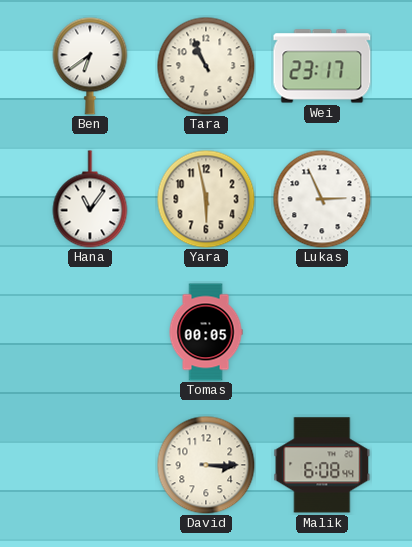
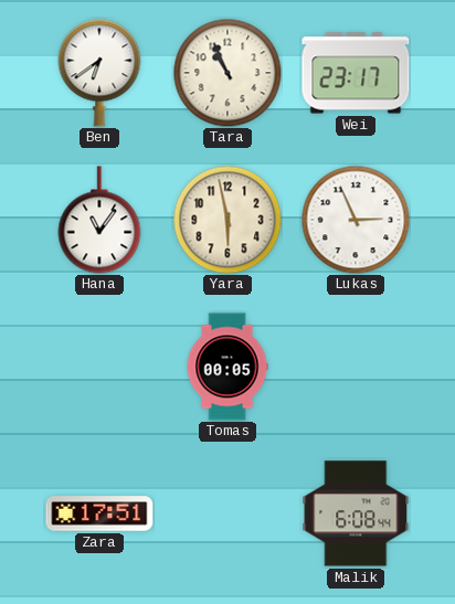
Zara: none -> 17:51
David: 3:15 -> none
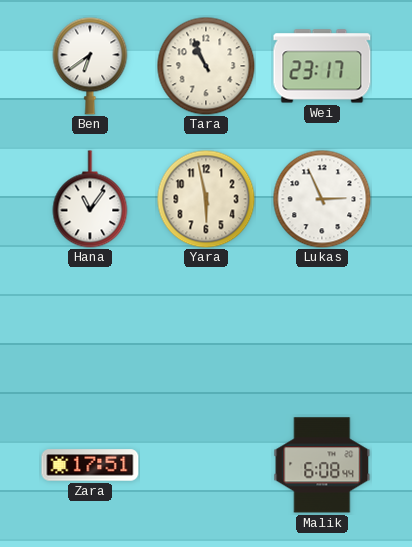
Tomas: 00:05 -> none
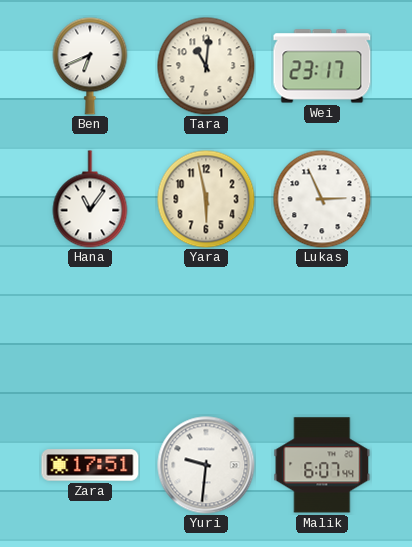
Ben: 6:39 -> 6:41
Tara: 10:56 -> 11:01
Yuri: none -> 9:31
Malik: 6:08 -> 6:07
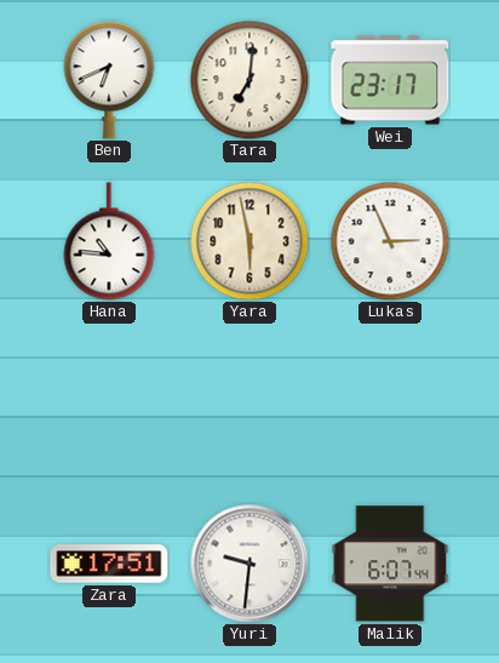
Tara: 11:01 -> 7:01
Hana: 11:06 -> 10:46
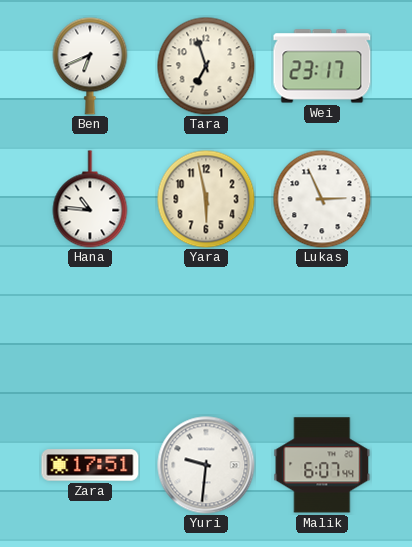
Tara: 7:01 -> 6:57
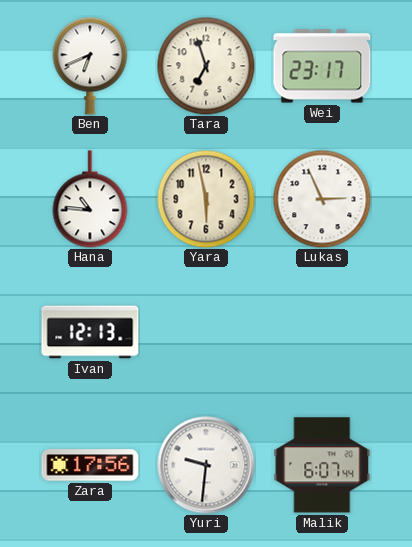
Ivan: none -> 12:13
Zara: 17:51 -> 17:56
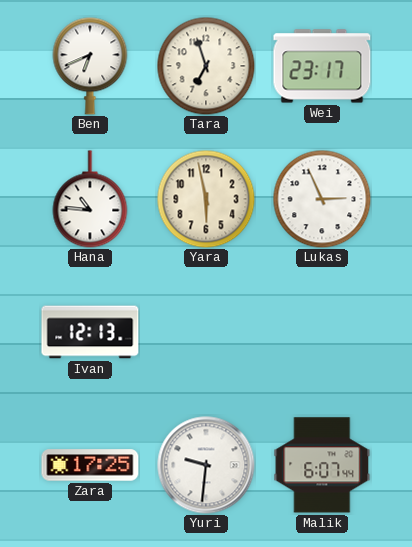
Zara: 17:56 -> 17:25
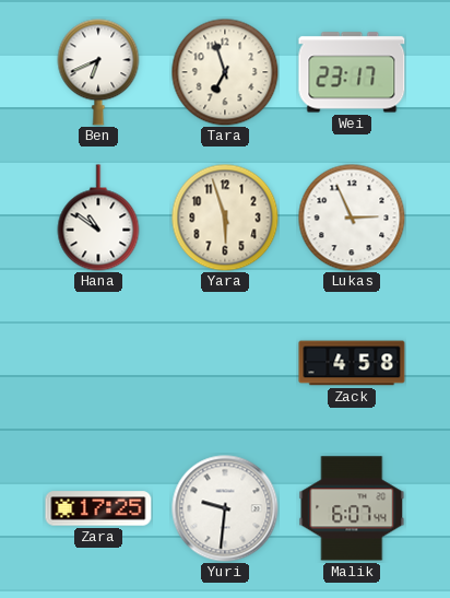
Hana: 10:46 -> 10:51
Yara: 5:58 -> 5:57
Ivan: 12:13 -> none
Zack: none -> 4:58
